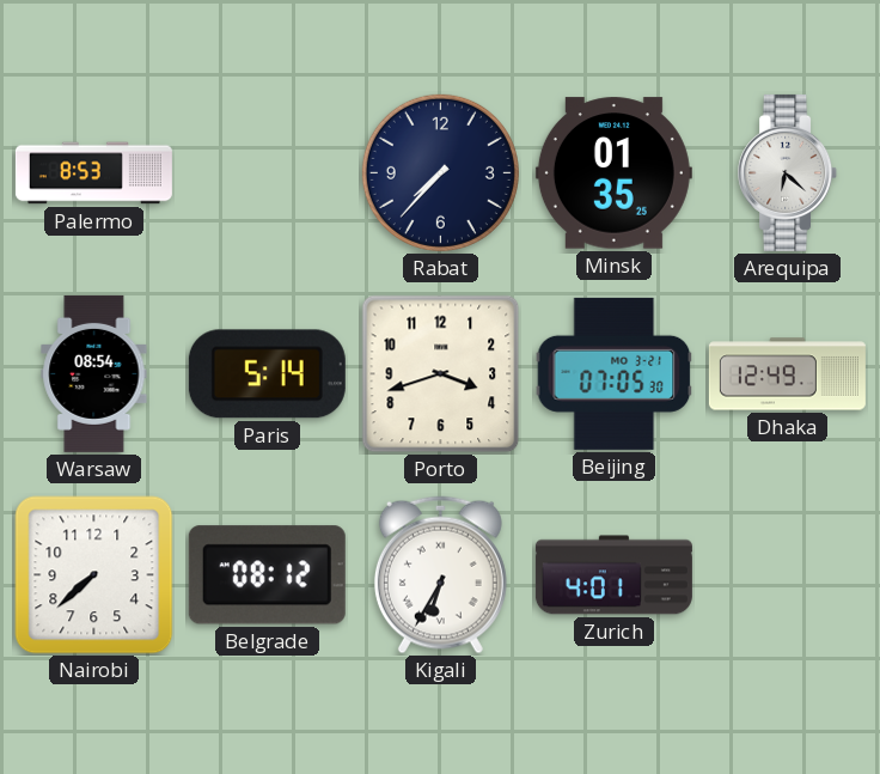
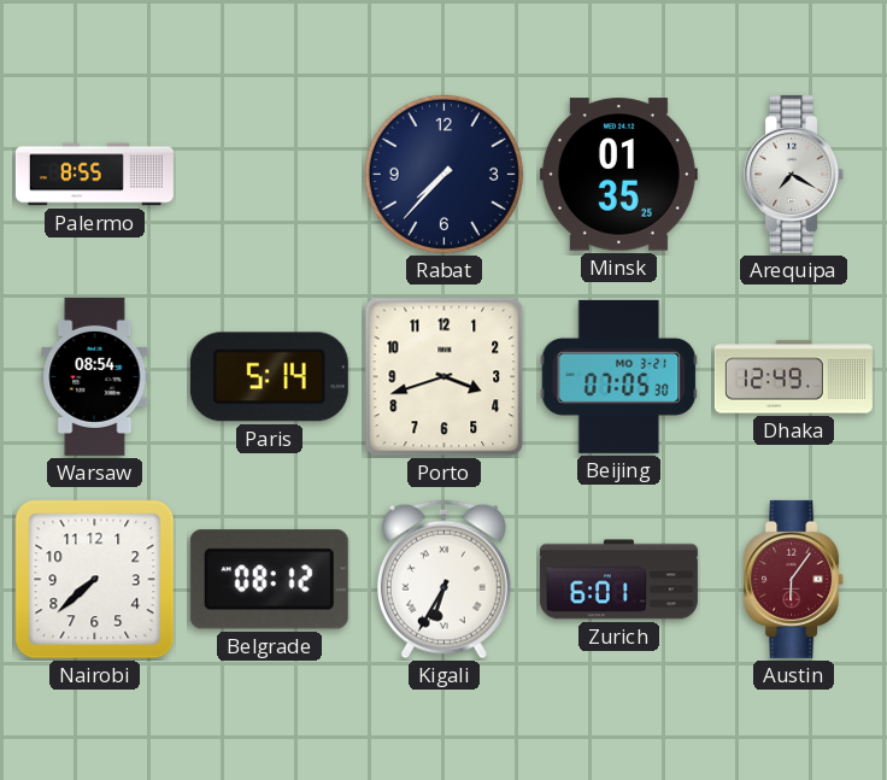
Palermo: 8:53 -> 8:55
Arequipa: 6:22 -> 7:20
Zurich: 4:01 -> 6:01
Austin: none -> 6:06
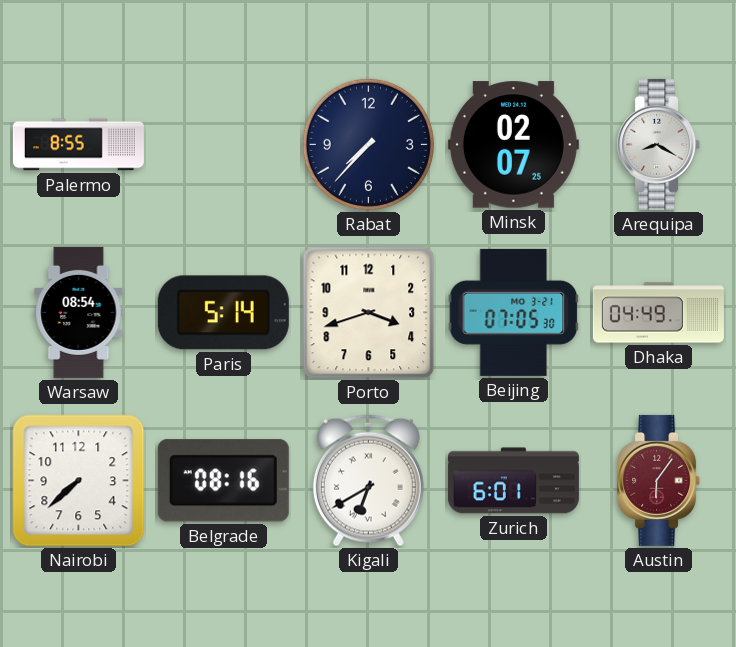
Minsk: 01:35 -> 02:07
Arequipa: 7:20 -> 8:20
Dhaka: 12:49 -> 04:49
Belgrade: 08:12 -> 08:16
Kigali: 6:35 -> 6:40
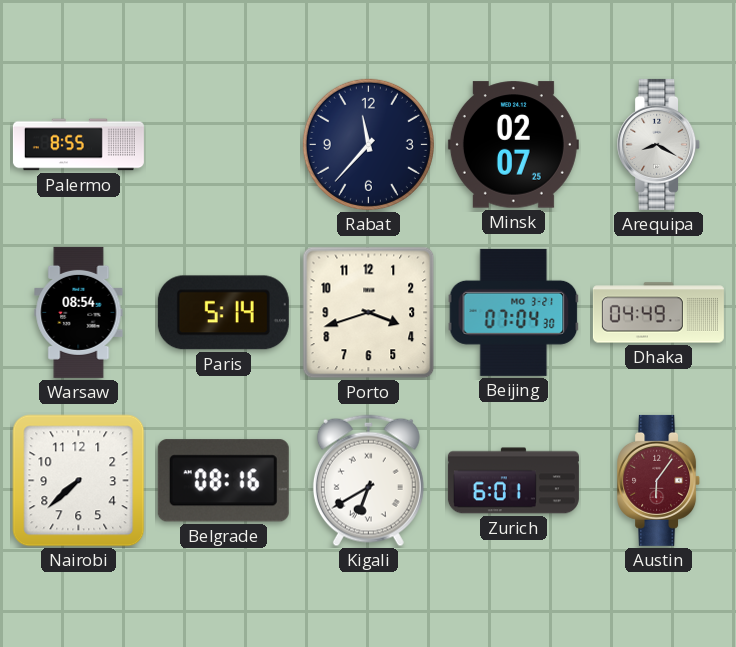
Rabat: 7:37 -> 11:37
Beijing: 07:05 -> 07:04
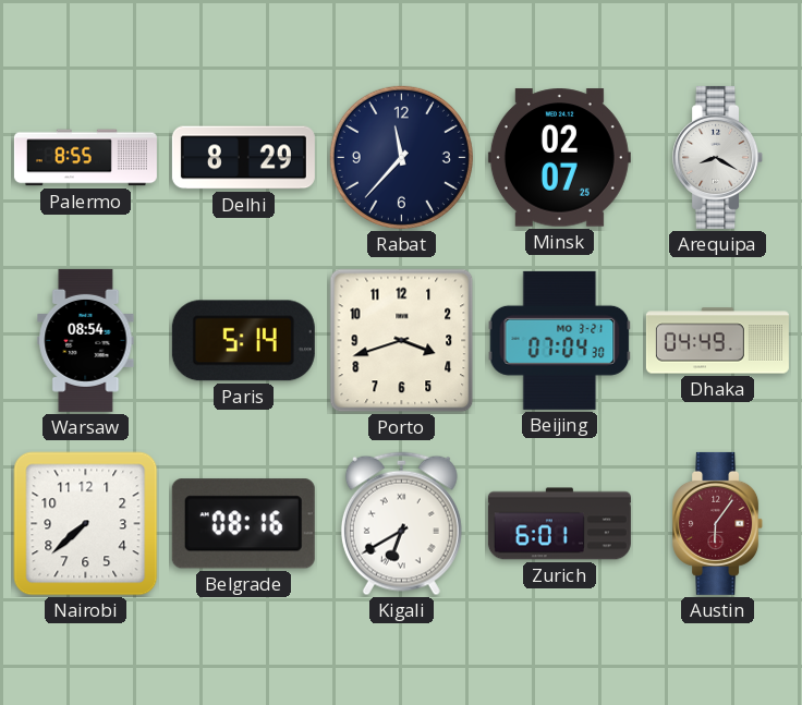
Delhi: none -> 8:29
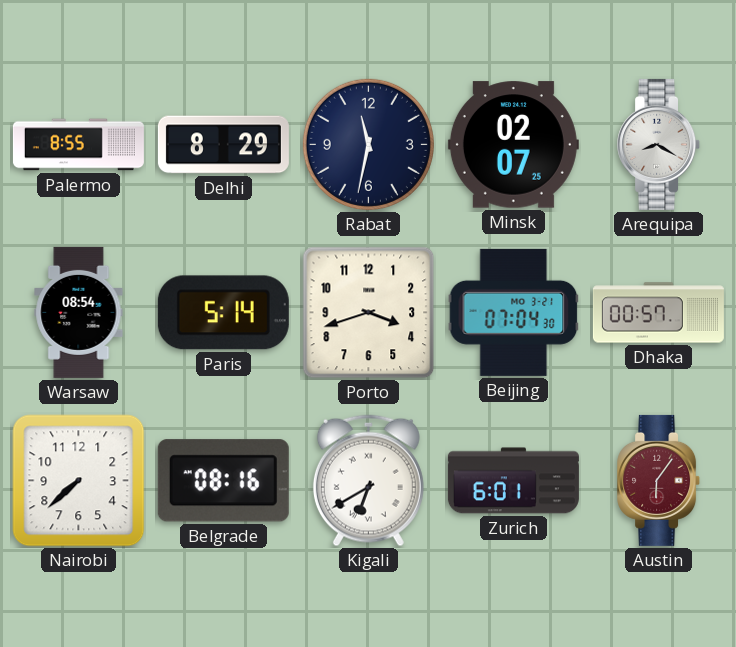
Rabat: 11:37 -> 11:32
Dhaka: 04:49 -> 00:57
